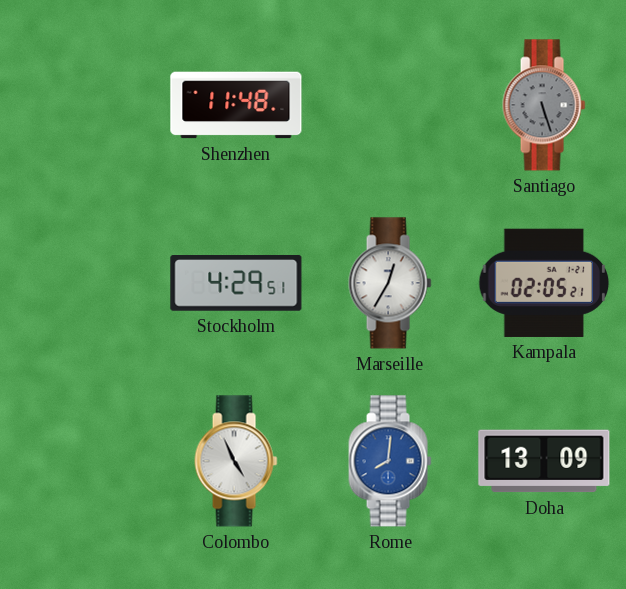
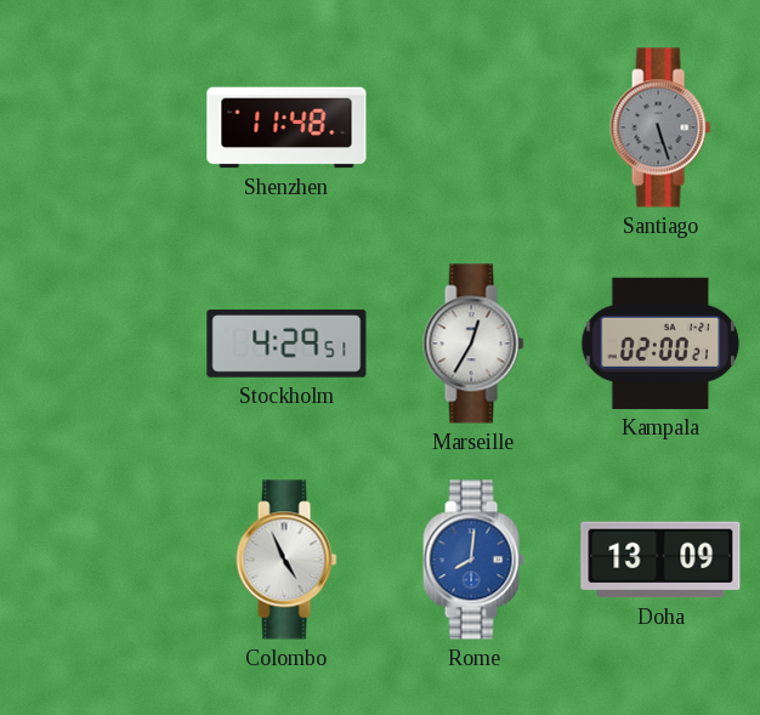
Kampala: 02:05 -> 02:00
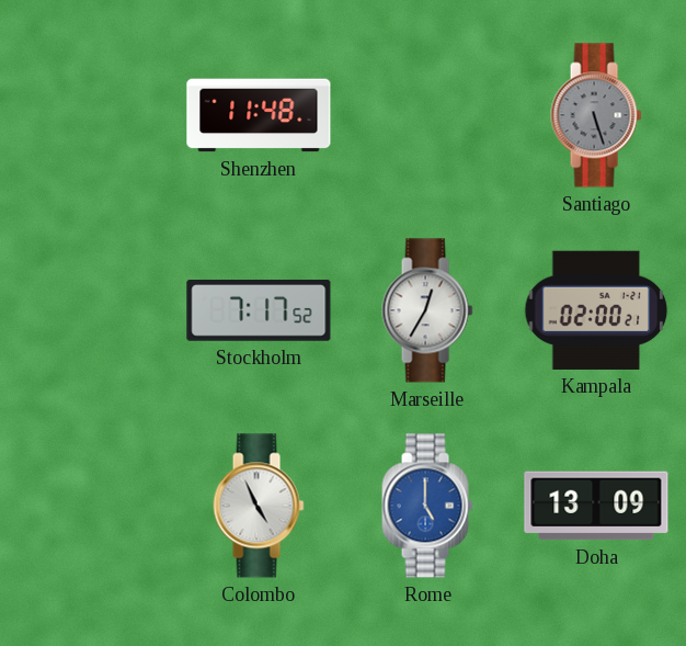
Stockholm: 4:29 -> 7:17
Rome: 8:01 -> 5:00
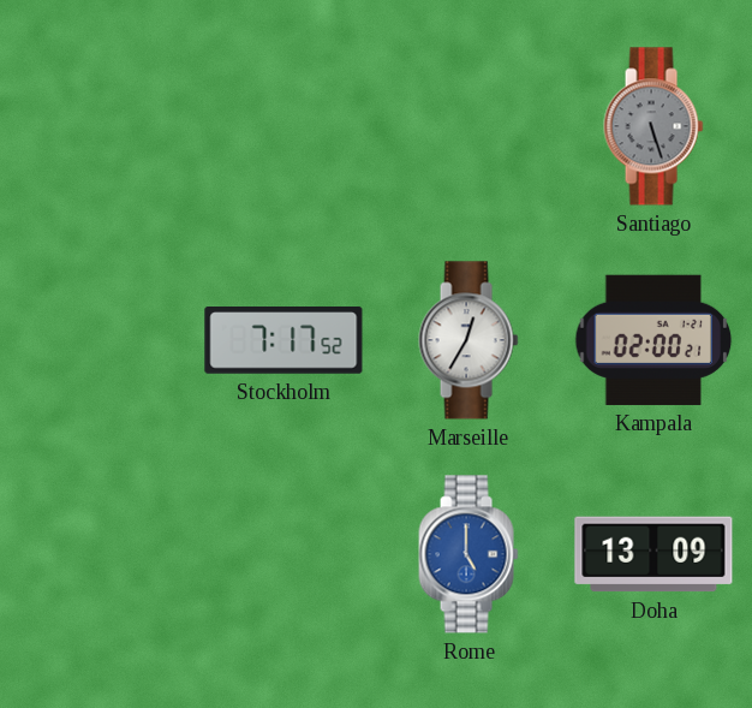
Shenzhen: 11:48 -> none
Colombo: 4:56 -> none
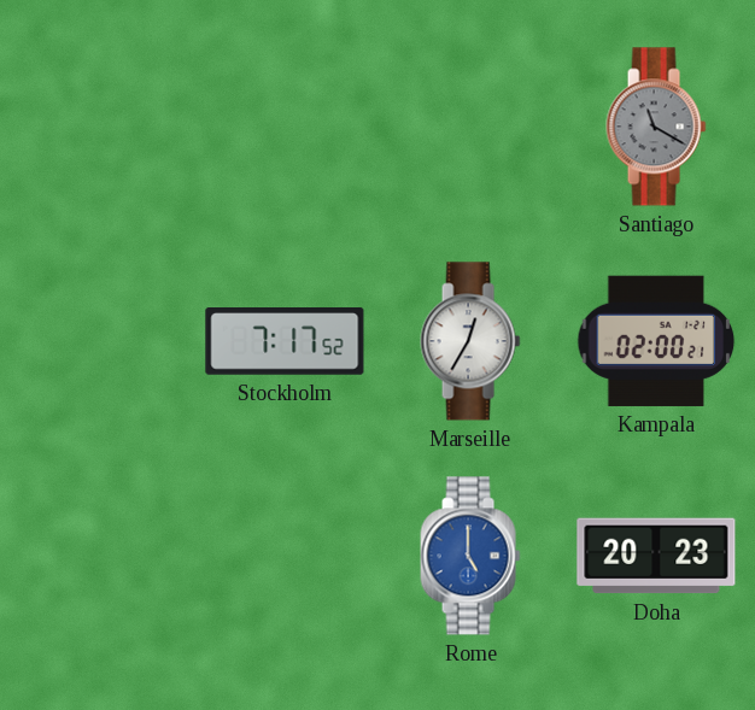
Santiago: 5:27 -> 11:20
Doha: 13:09 -> 20:23
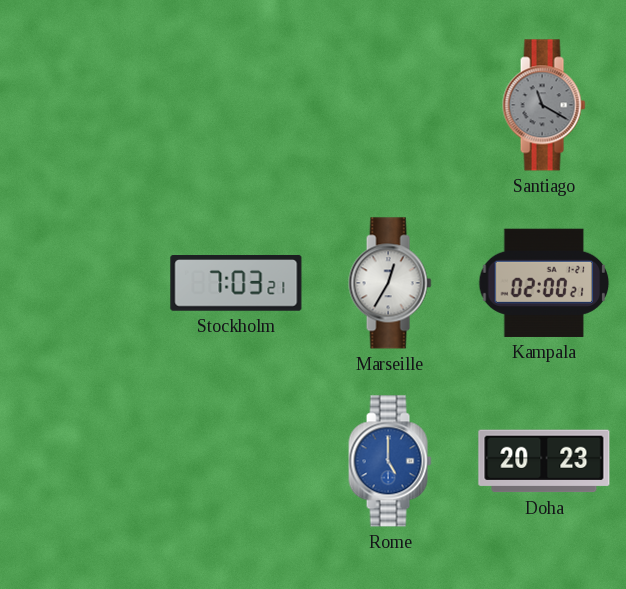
Stockholm: 7:17 -> 7:03
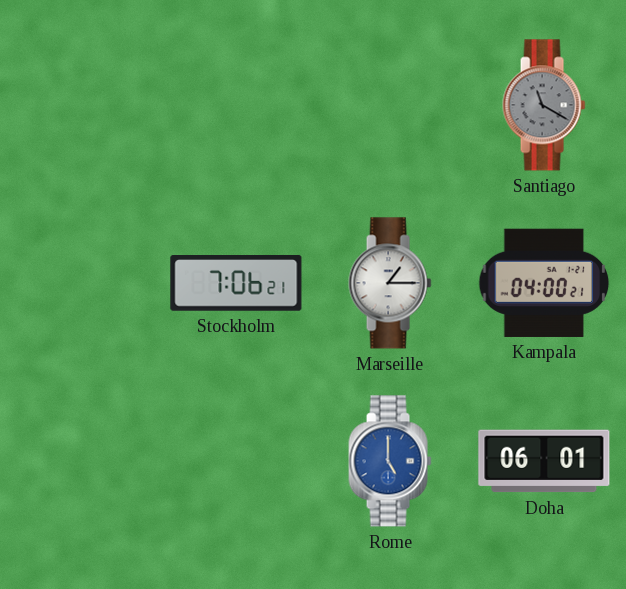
Stockholm: 7:03 -> 7:06
Marseille: 12:35 -> 1:15
Kampala: 02:00 -> 04:00
Doha: 20:23 -> 06:01
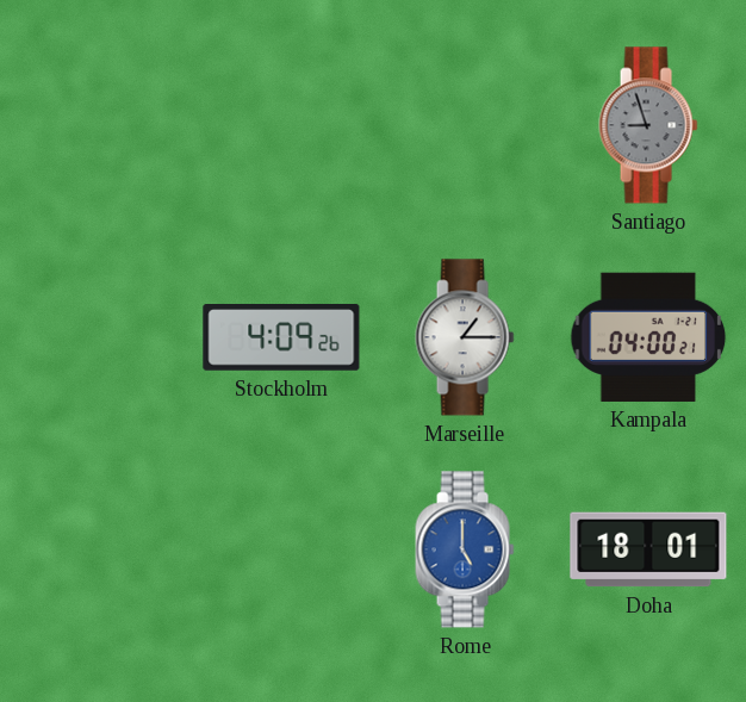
Santiago: 11:20 -> 8:57
Stockholm: 7:06 -> 4:09
Doha: 06:01 -> 18:01
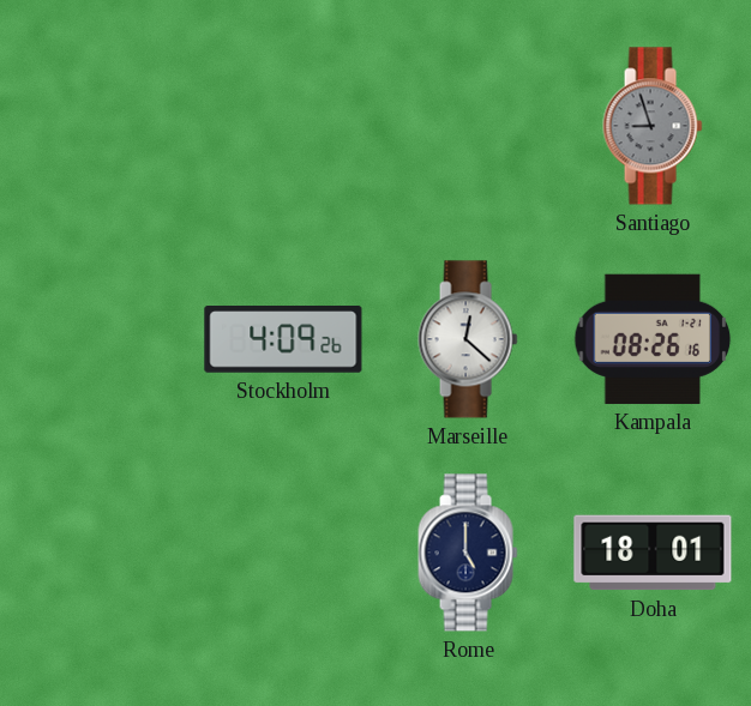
Marseille: 1:15 -> 12:22
Kampala: 04:00 -> 08:26
Rome dial: blue -> navy
